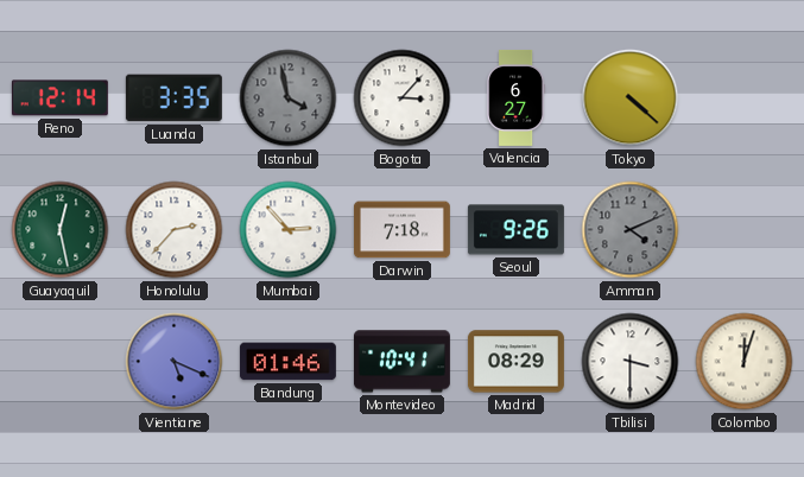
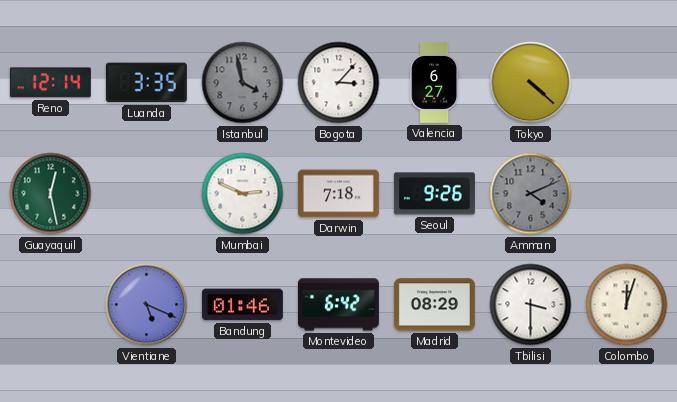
Honolulu: 2:37 -> none
Mumbai: 2:53 -> 2:49
Montevideo: 10:41 -> 6:42
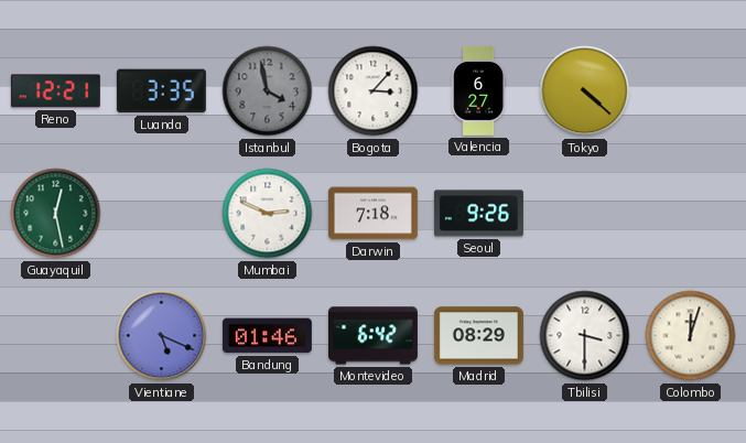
Reno: 12:14 -> 12:21
Amman: 4:11 -> none
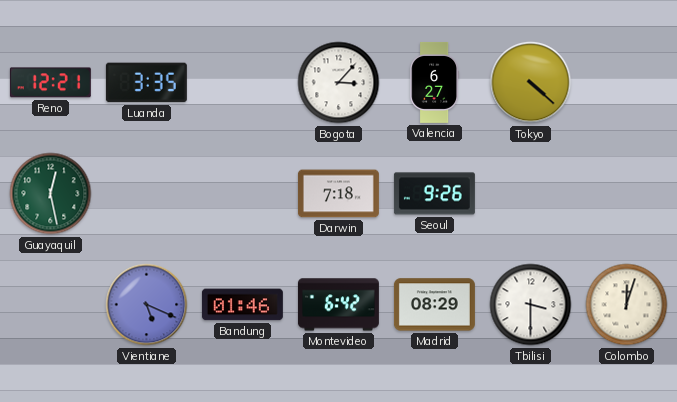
Istanbul: 3:58 -> none
Mumbai: 2:49 -> none
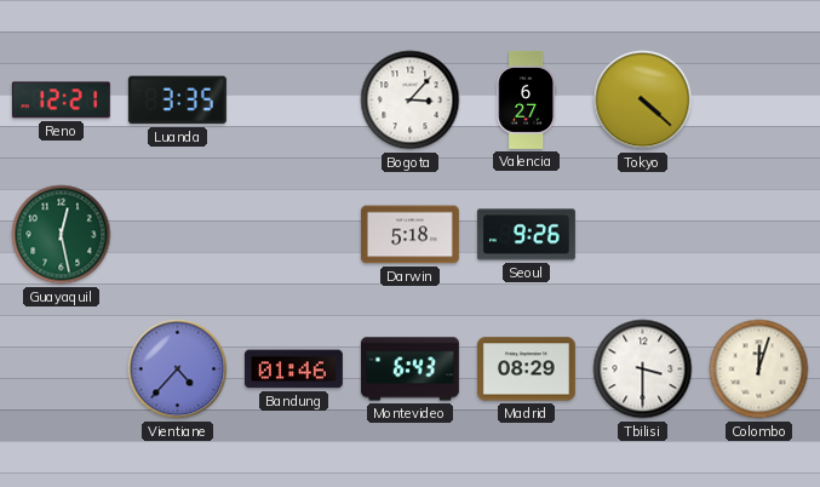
Darwin: 7:18 -> 5:18
Vientiane: 5:19 -> 4:37
Montevideo: 6:42 -> 6:43
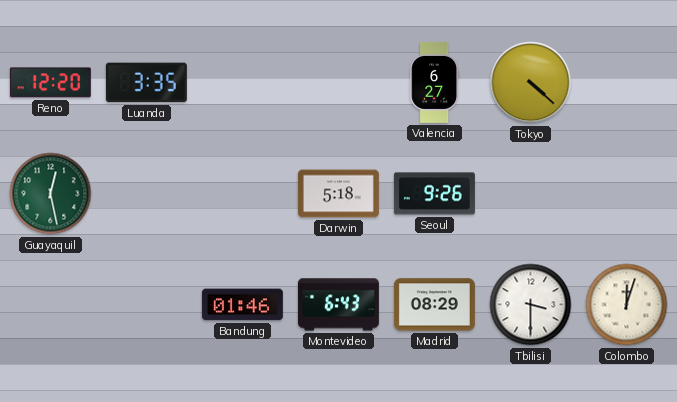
Reno: 12:21 -> 12:20
Bogota: 3:07 -> none
Vientiane: 4:37 -> none
